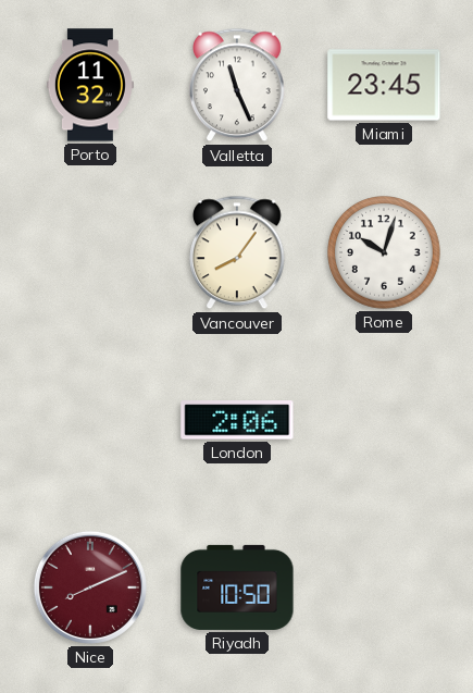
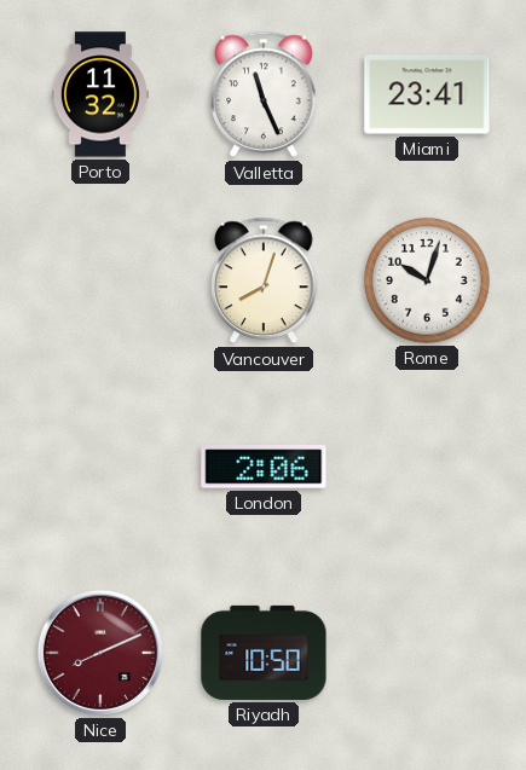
Miami: 23:45 -> 23:41
Vancouver: 8:06 -> 8:03
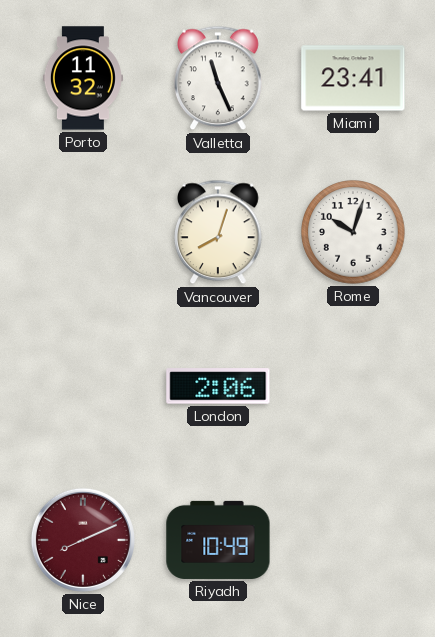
Riyadh: 10:50 -> 10:49
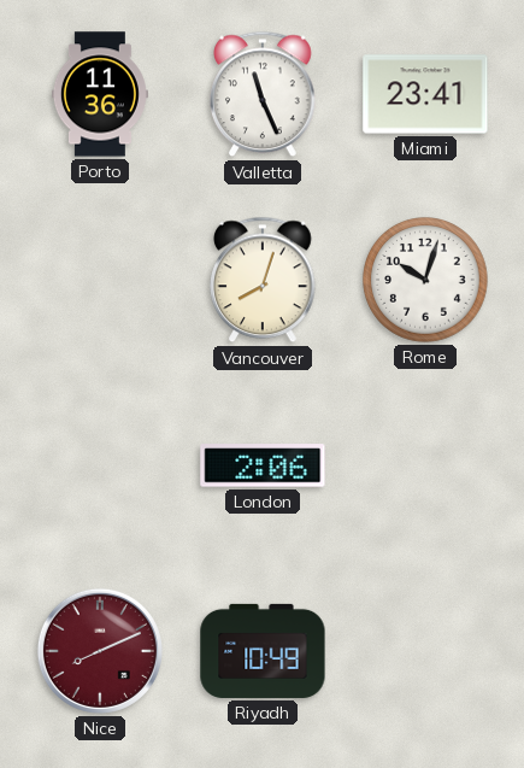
Porto: 11:32 -> 11:36
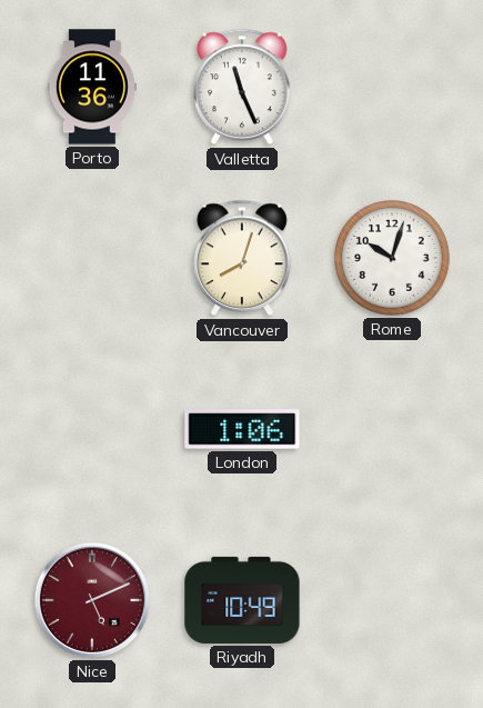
Miami: 23:41 -> none
London: 2:06 -> 1:06
Nice: 8:11 -> 5:11
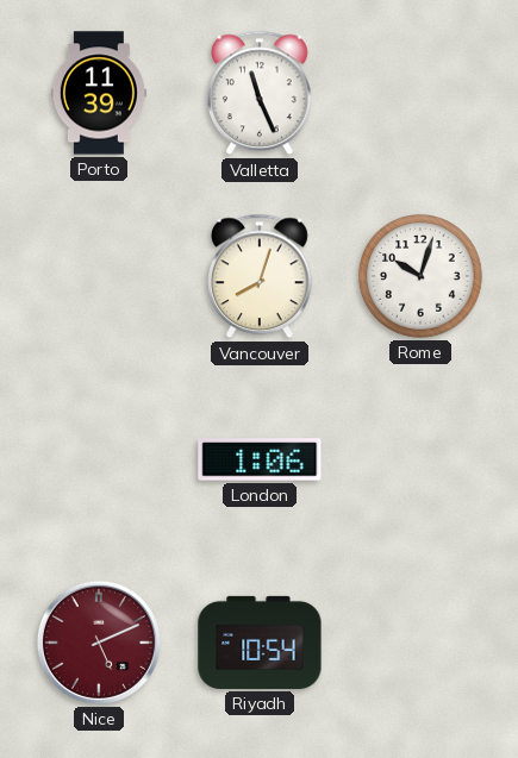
Porto: 11:36 -> 11:39
Riyadh: 10:49 -> 10:54
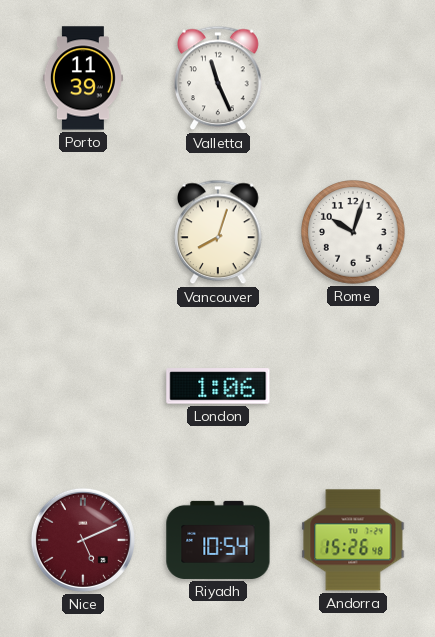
Andorra: none -> 15:26
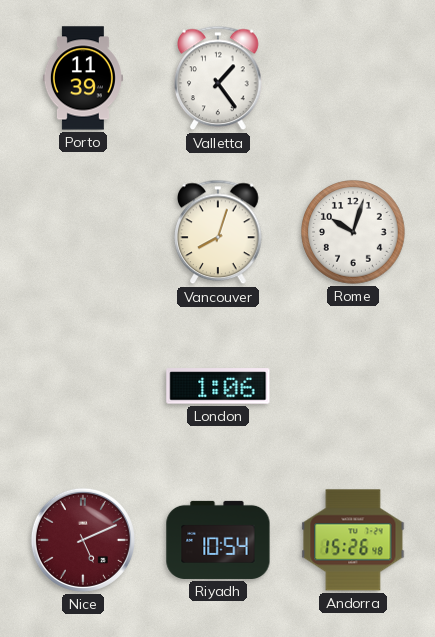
Valletta: 11:26 -> 1:24
